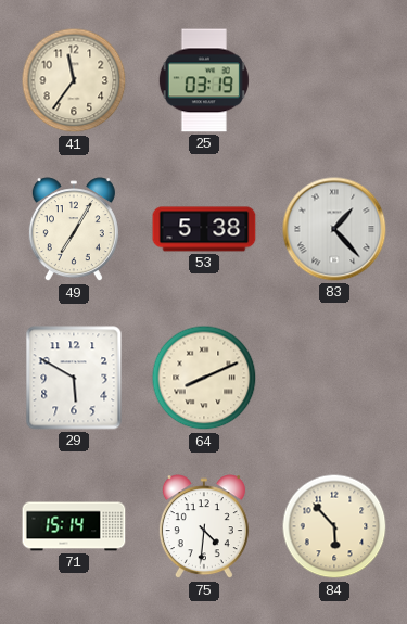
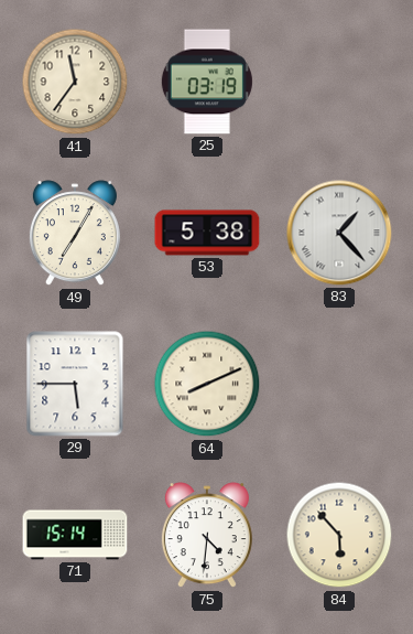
29: 5:50 -> 5:45
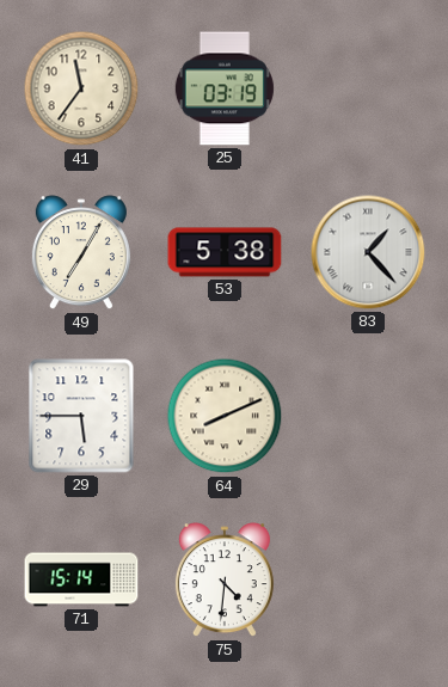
84: 5:53 -> none
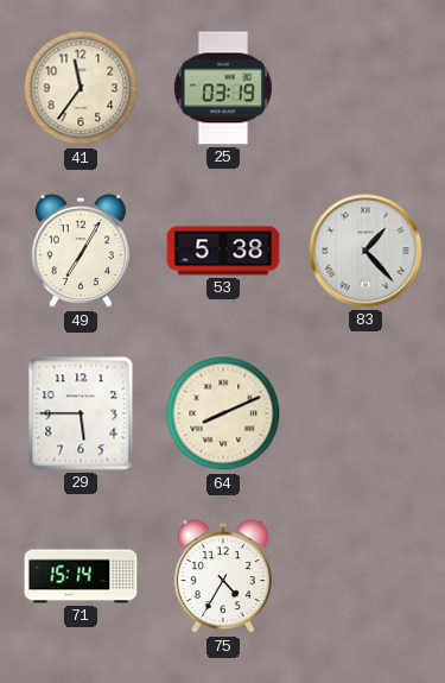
75: 4:31 -> 4:35
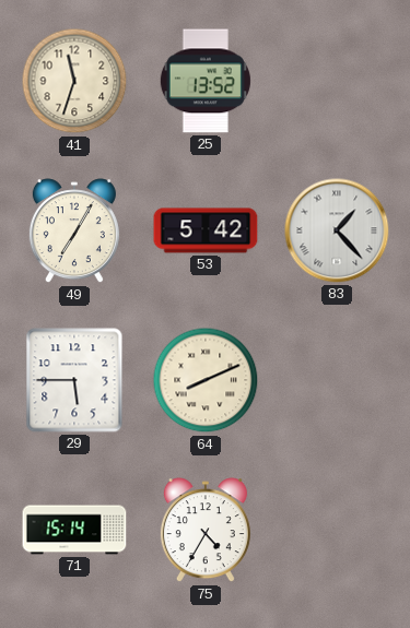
41: 11:36 -> 11:33
25: 03:19 -> 13:52
53: 5:38 -> 5:42
